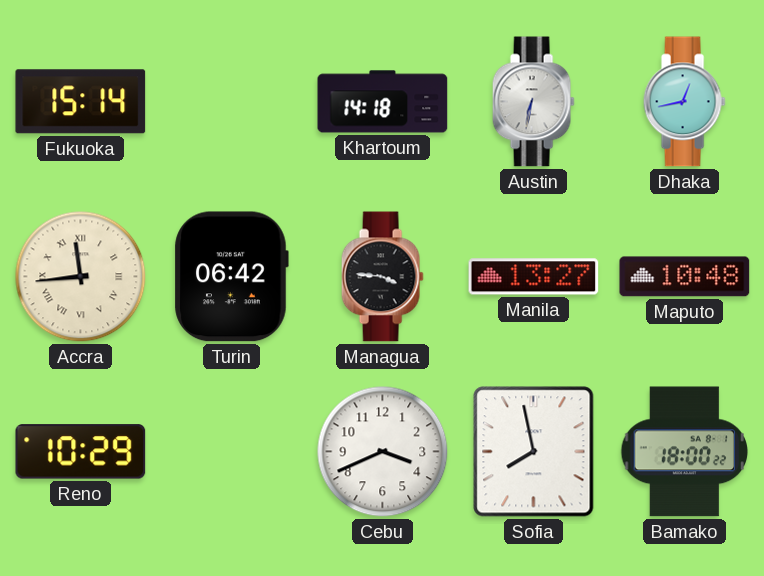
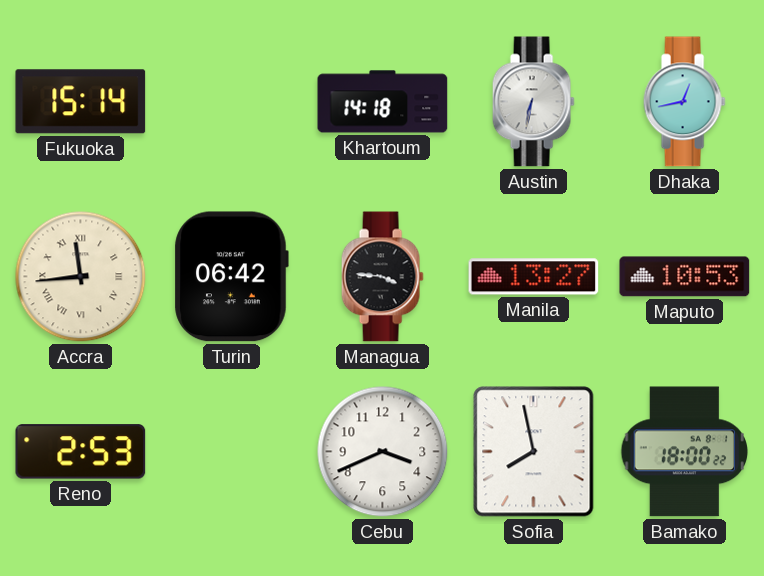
Maputo: 10:48 -> 10:53
Reno: 10:29 -> 2:53
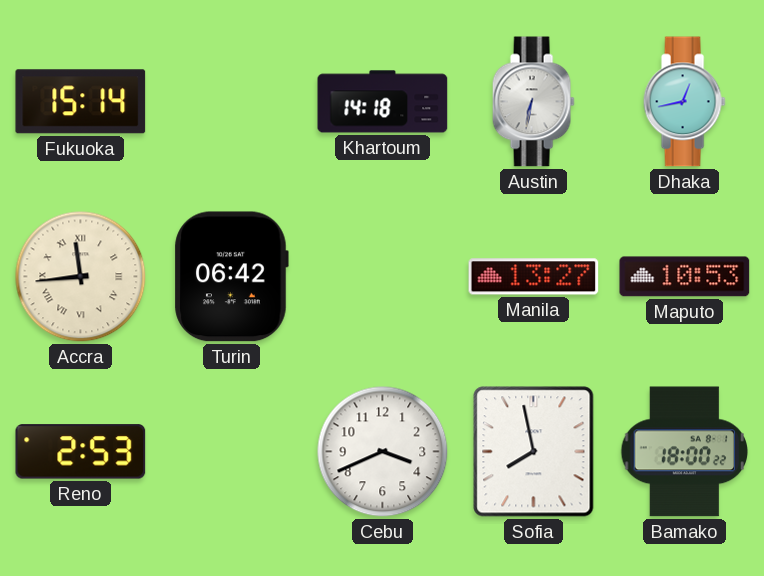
Managua: 3:46 -> none
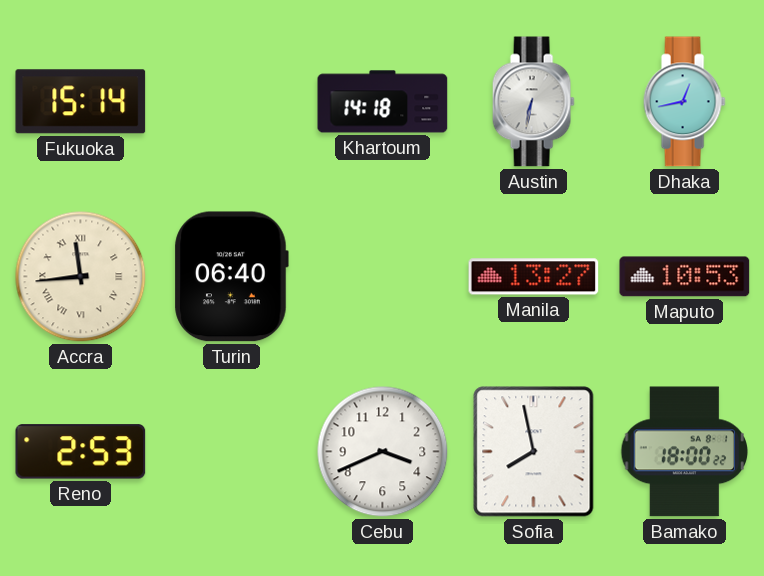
Turin: 06:42 -> 06:40
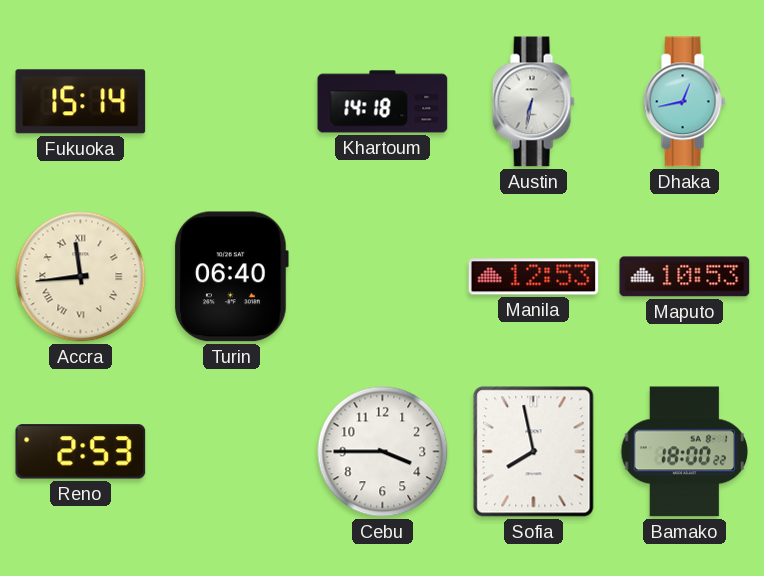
Manila: 13:27 -> 12:53
Cebu: 3:41 -> 3:45
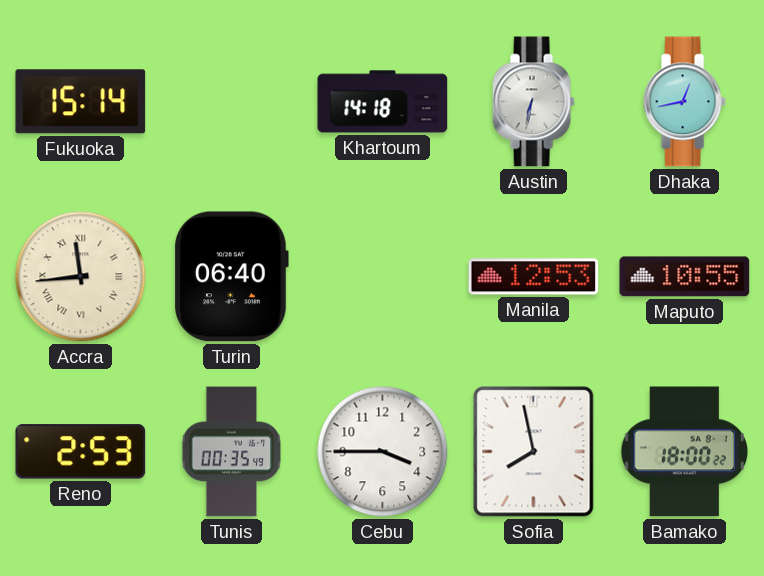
Maputo: 10:53 -> 10:55
Tunis: none -> 00:35
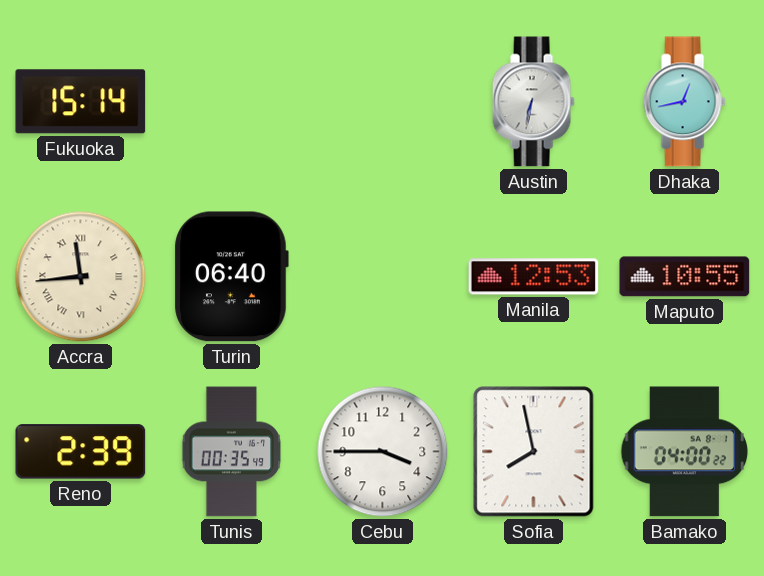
Khartoum: 14:18 -> none
Reno: 2:53 -> 2:39
Bamako: 18:00 -> 04:00
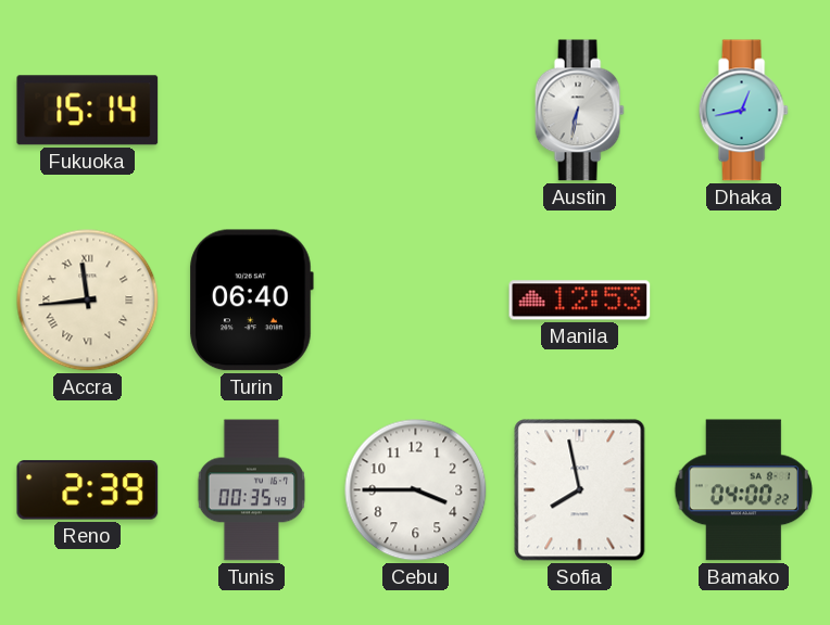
Maputo: 10:55 -> none
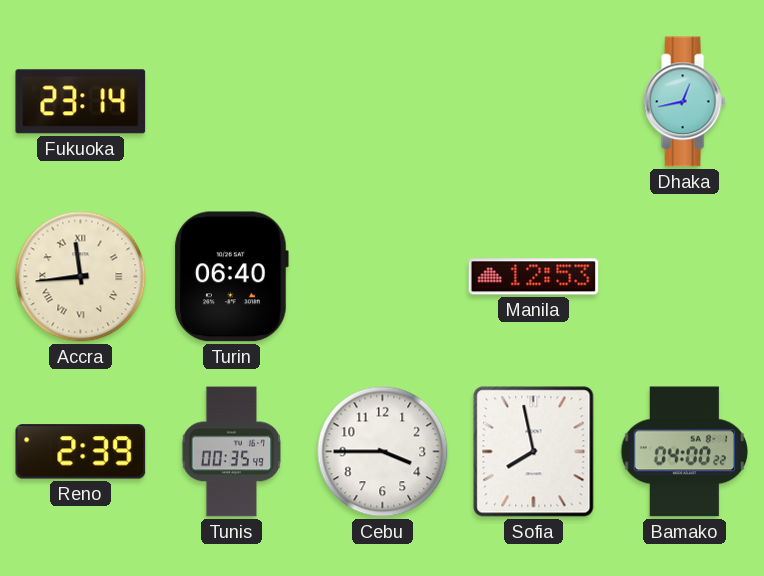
Fukuoka: 15:14 -> 23:14
Austin: 6:32 -> none
